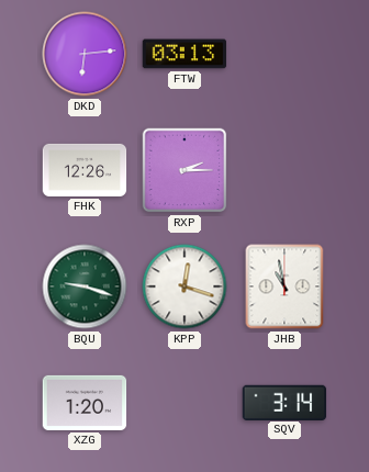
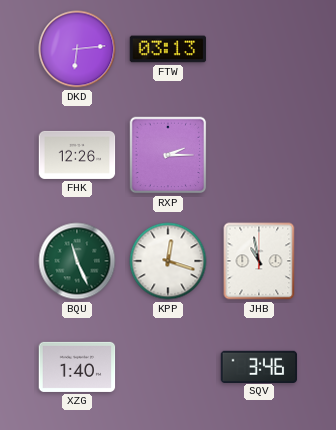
BQU: 9:18 -> 11:26
XZG: 1:20 -> 1:40
SQV: 3:14 -> 3:46
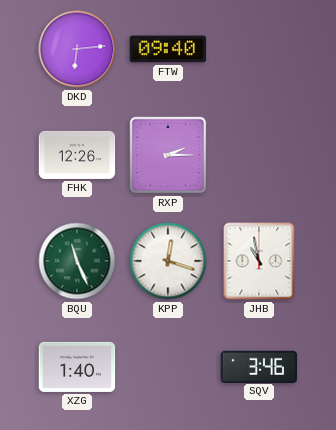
FTW: 03:13 -> 09:40
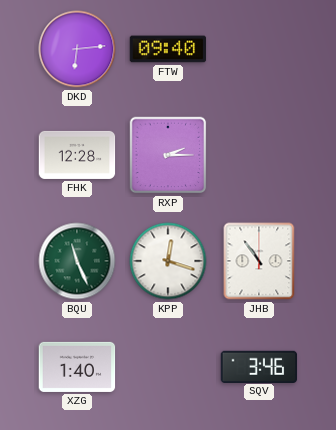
FHK: 12:26 -> 12:28
JHB: 10:58 -> 10:54
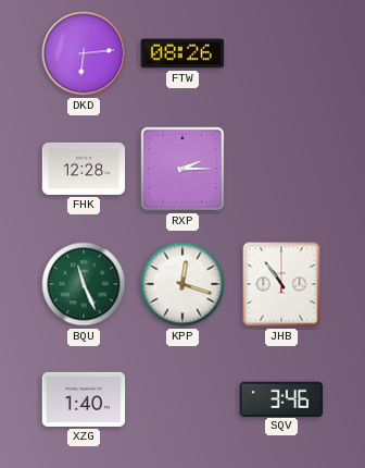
FTW: 09:40 -> 08:26
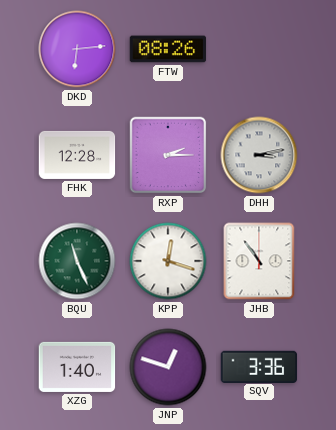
DHH: none -> 3:13
JNP: none -> 12:48
SQV: 3:46 -> 3:36
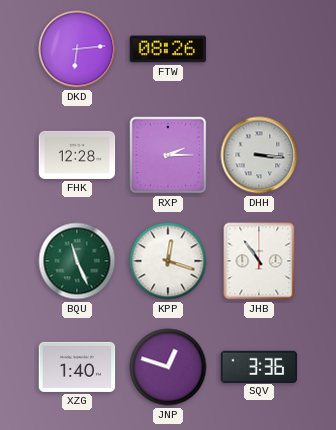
DHH: 3:13 -> 3:16
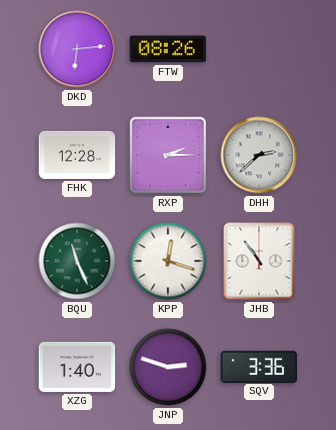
DHH: 3:16 -> 2:38
JNP: 12:48 -> 2:48
